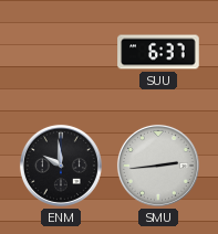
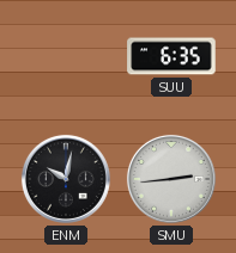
SUU: 6:37 -> 6:35
ENM: 9:59 -> 10:02
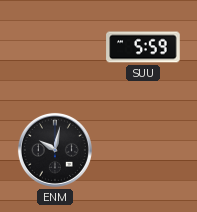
SUU: 6:35 -> 5:59
SMU: 2:44 -> none
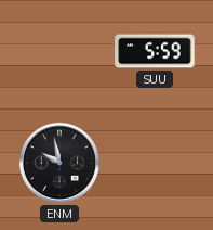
ENM: 10:02 -> 9:58
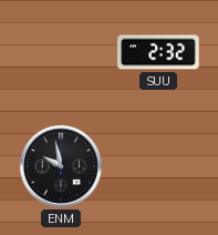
SUU: 5:59 -> 2:32
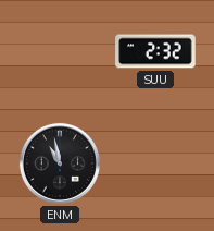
ENM: 9:58 -> 10:58
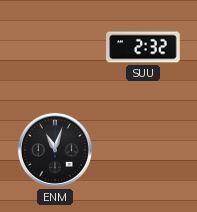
ENM: 10:58 -> 11:03
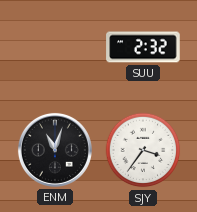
SJY: none -> 3:36
